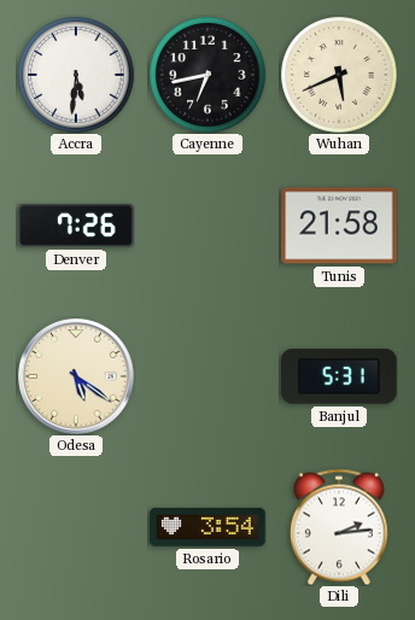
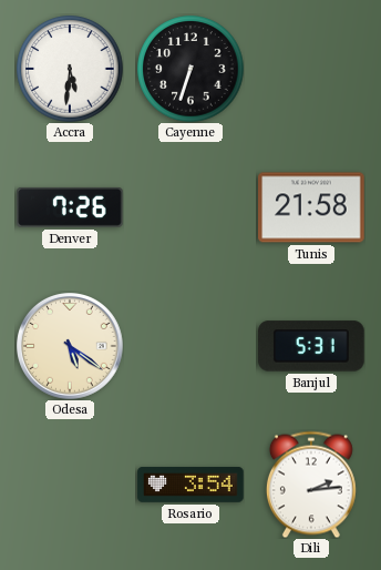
Cayenne: 6:43 -> 6:33
Wuhan: 5:41 -> none
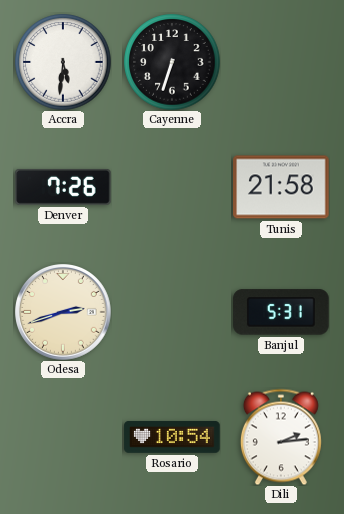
Odesa: 5:21 -> 2:42
Rosario: 3:54 -> 10:54
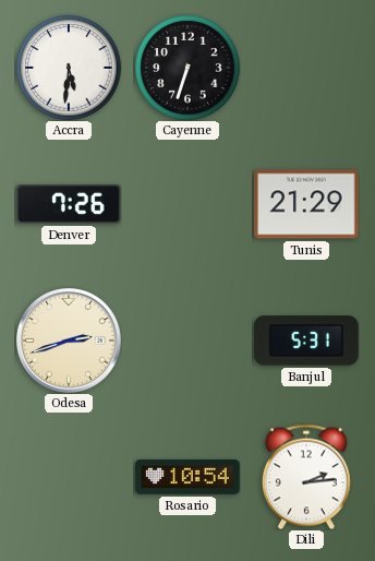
Tunis: 21:58 -> 21:29
